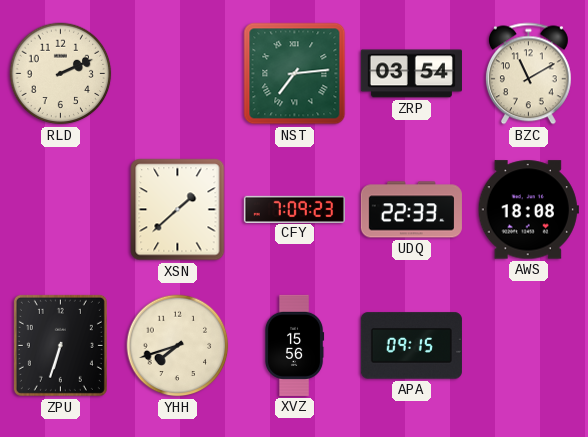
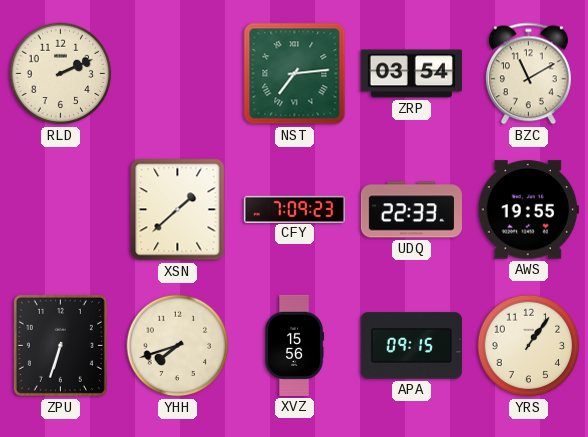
AWS: 18:08 -> 19:55
YRS: none -> 1:06
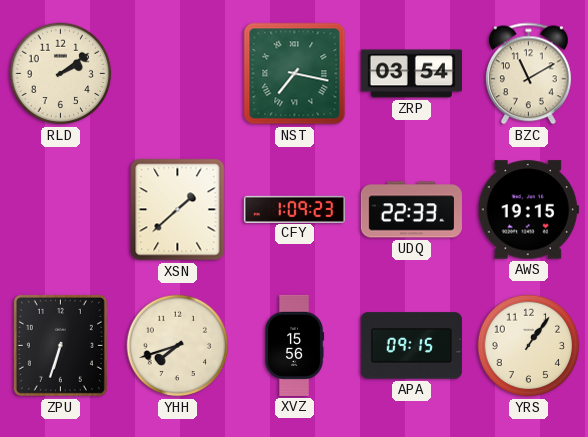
RLD: 2:11 -> 2:09
NST: 7:14 -> 7:17
CFY: 7:09 -> 1:09
AWS: 19:55 -> 19:15
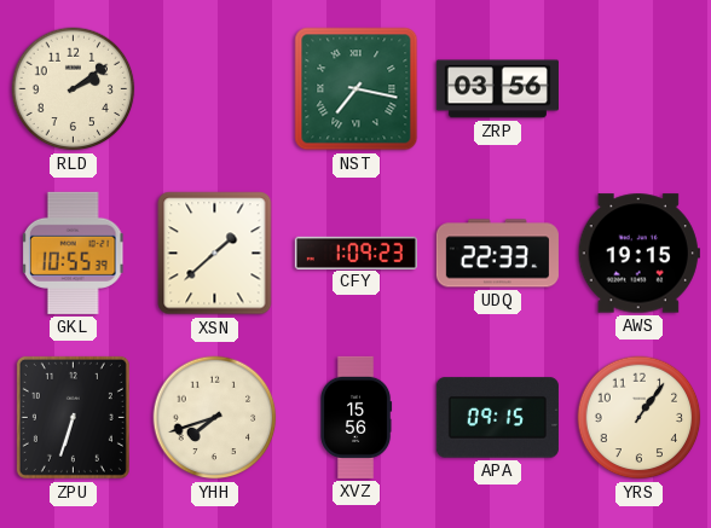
ZRP: 03:54 -> 03:56
BZC: 11:10 -> none
GKL: none -> 10:55
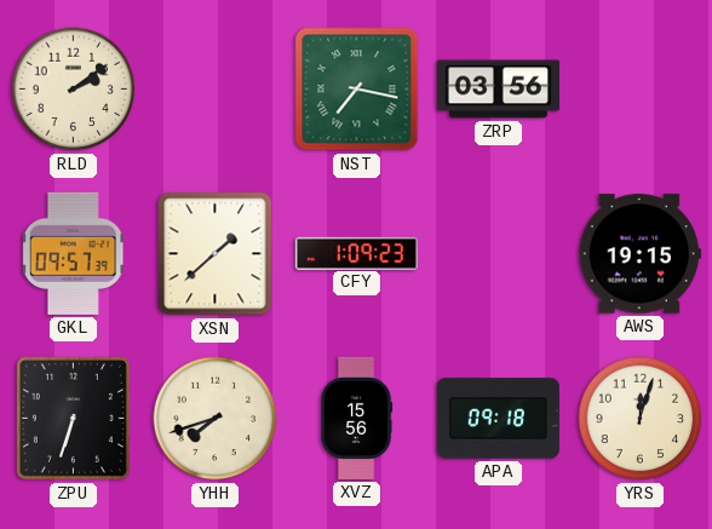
GKL: 10:55 -> 09:57
UDQ: 22:33 -> none
APA: 09:15 -> 09:18
YRS: 1:06 -> 12:03
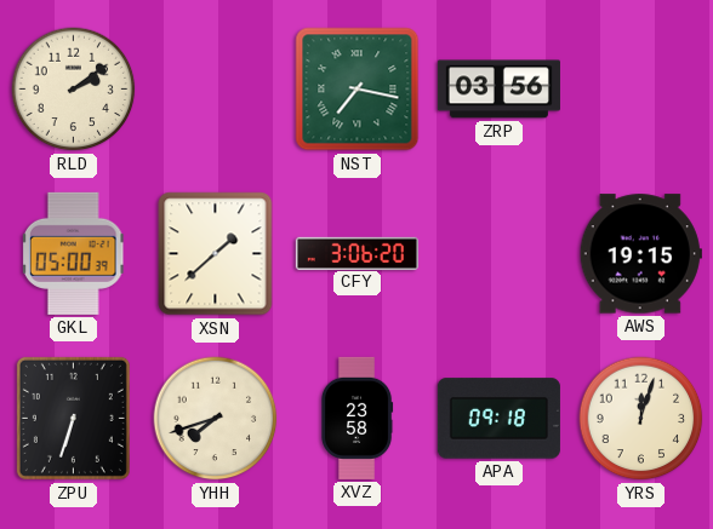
GKL: 09:57 -> 05:00
CFY: 1:09 -> 3:06
XVZ: 15:56 -> 23:58
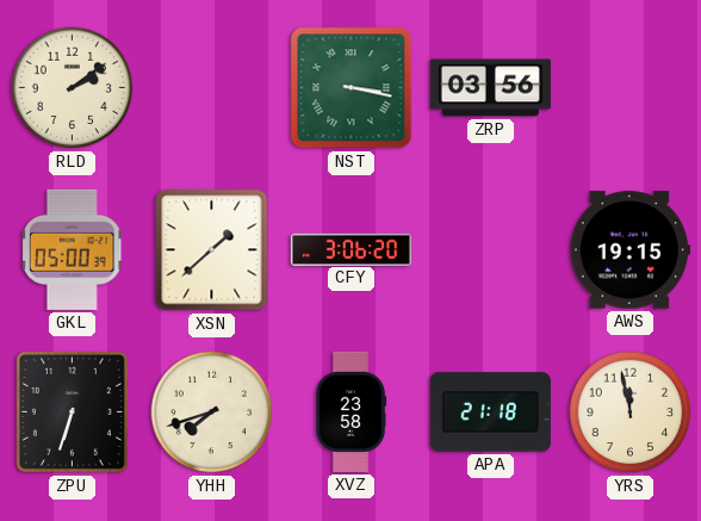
NST: 7:17 -> 3:17
APA: 09:18 -> 21:18
YRS: 12:03 -> 11:58
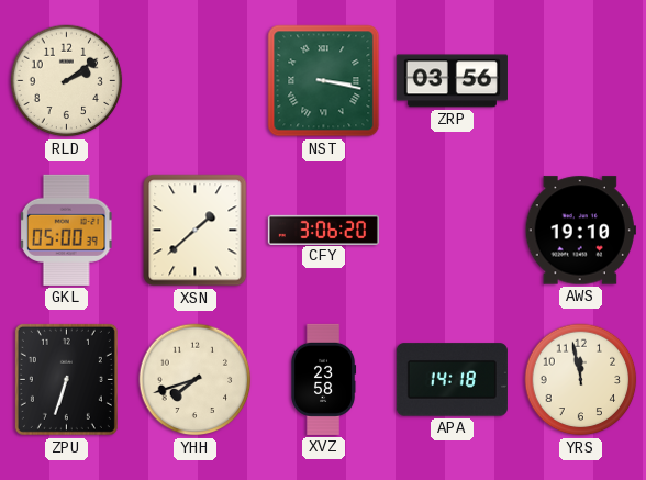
AWS: 19:15 -> 19:10
APA: 21:18 -> 14:18
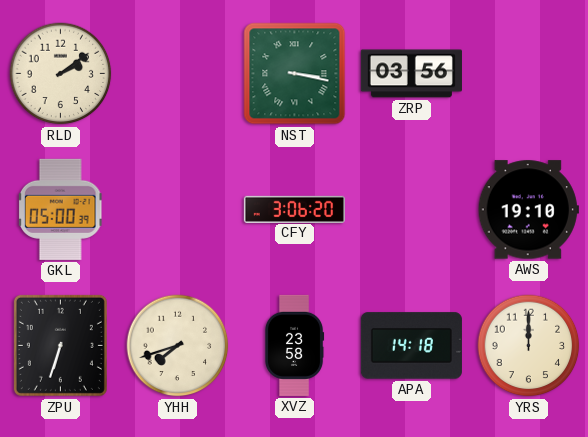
XSN: 1:38 -> none
YRS: 11:58 -> 12:00
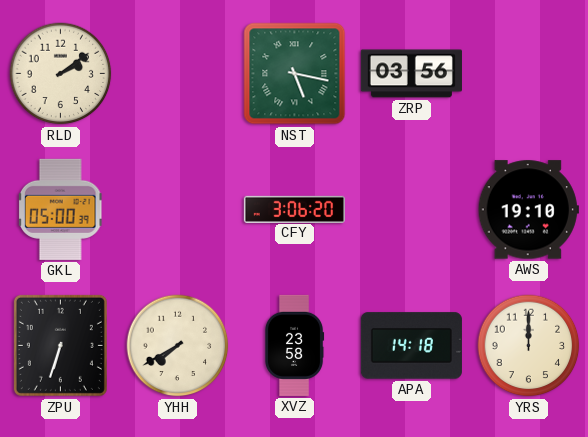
NST: 3:17 -> 5:17
YHH: 7:42 -> 7:40
